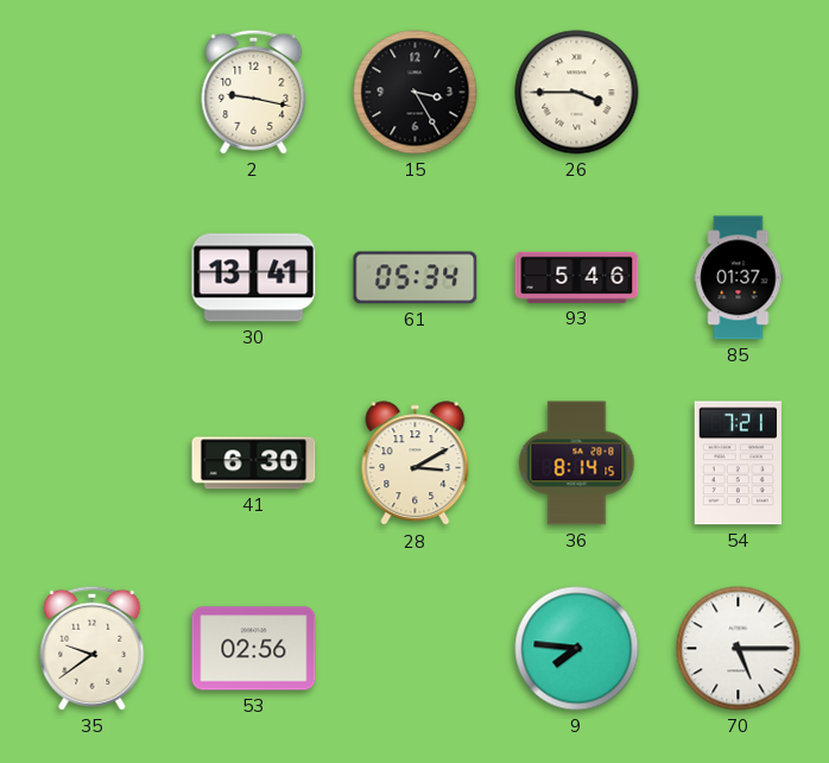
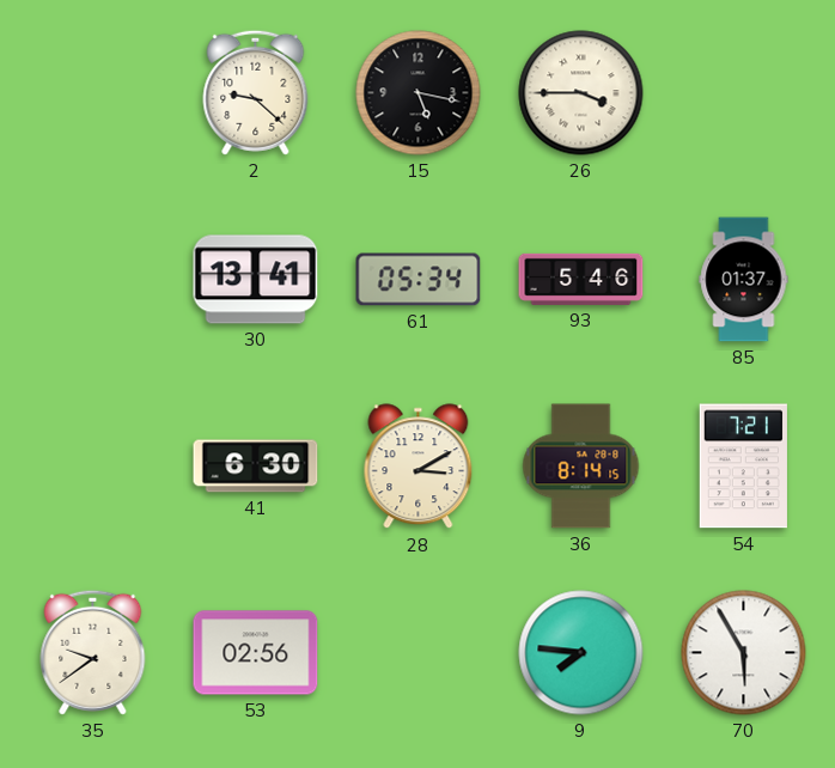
2: 9:17 -> 9:22
15: 3:25 -> 5:17
70: 5:15 -> 5:55
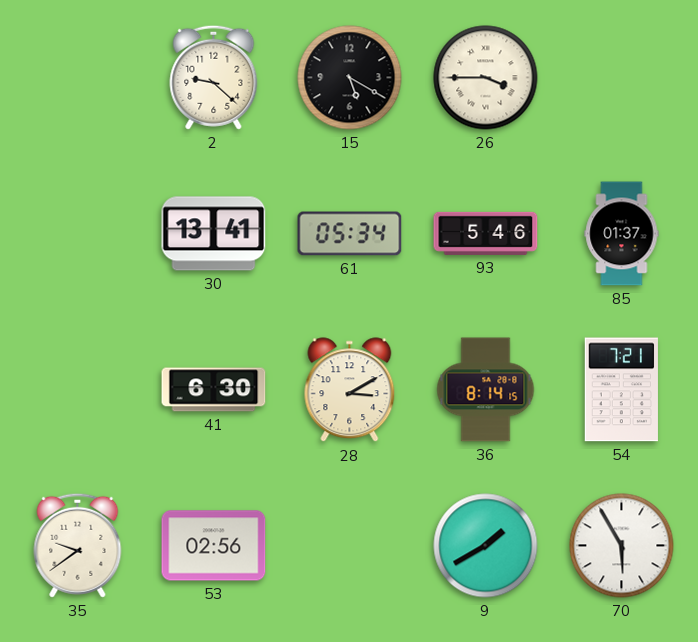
15: 5:17 -> 5:20
9: 7:46 -> 1:40
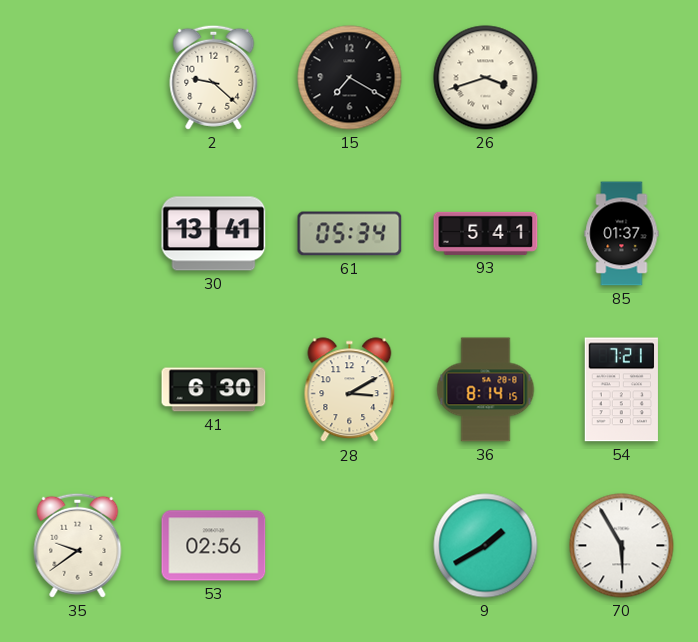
15: 5:20 -> 7:20
26: 3:45 -> 3:42
93: 5:46 -> 5:41
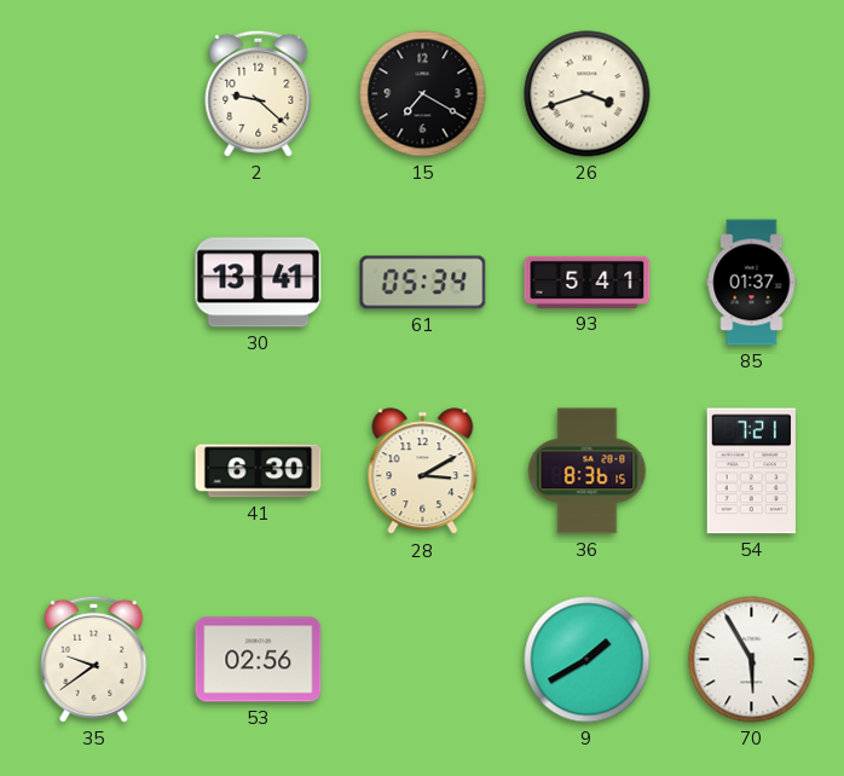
36: 8:14 -> 8:36
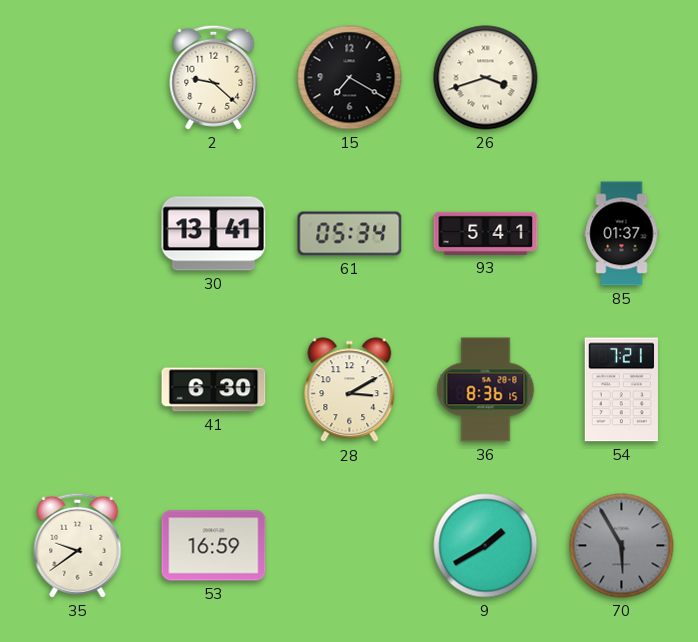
53: 02:56 -> 16:59
70 dial: white -> grey
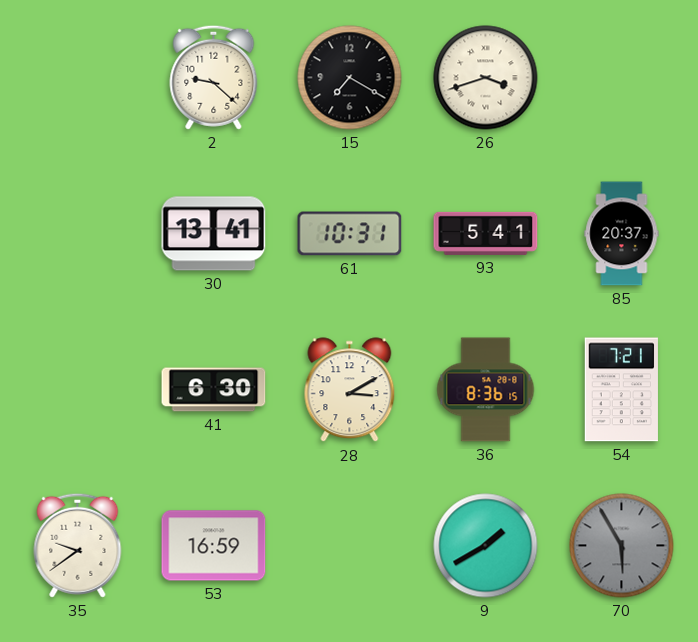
61: 05:34 -> 10:31
85: 01:37 -> 20:37
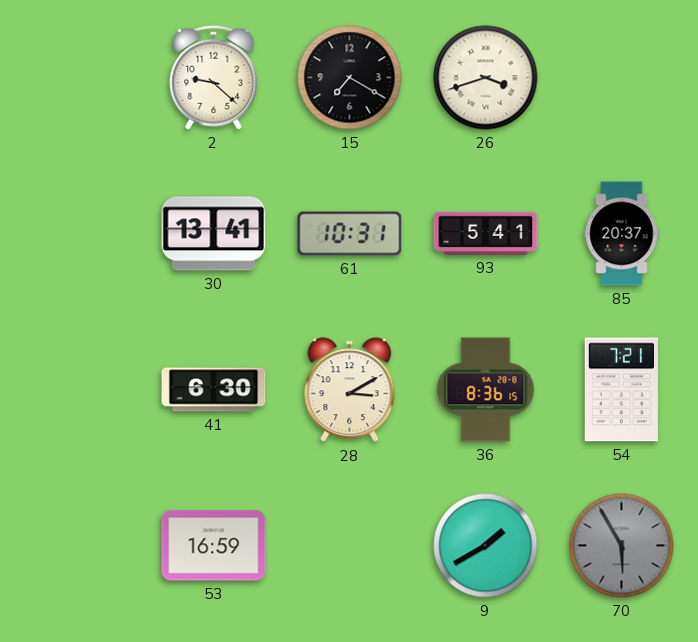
35: 9:39 -> none
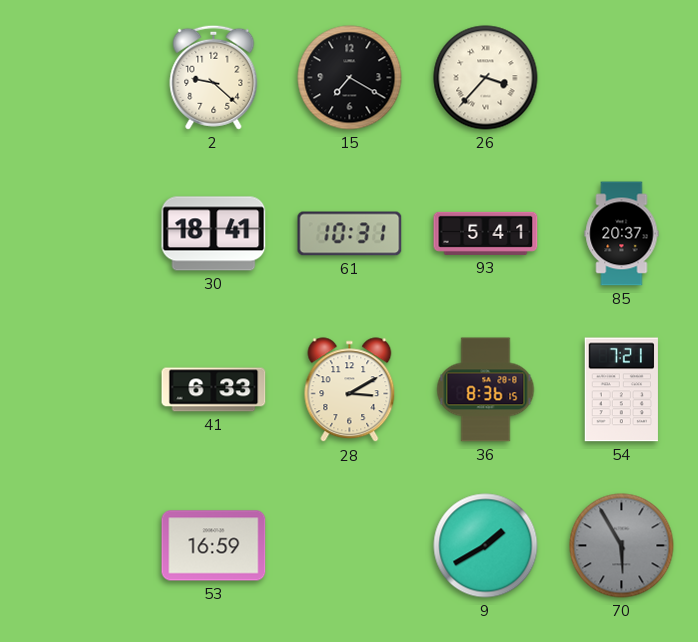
26: 3:42 -> 3:37
30: 13:41 -> 18:41
41: 6:30 -> 6:33
